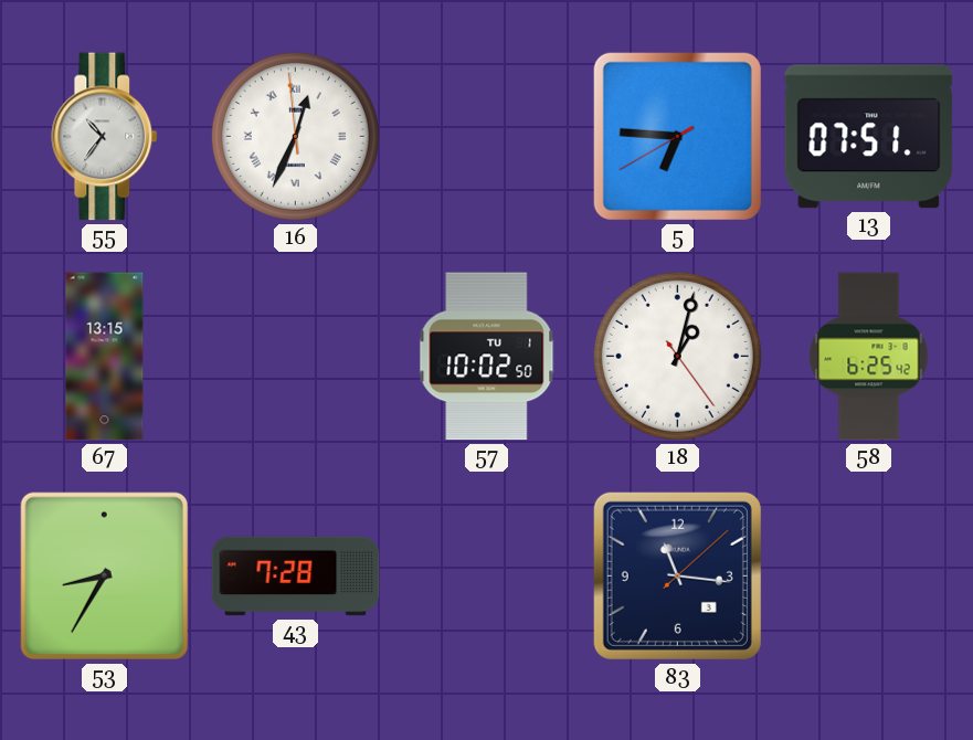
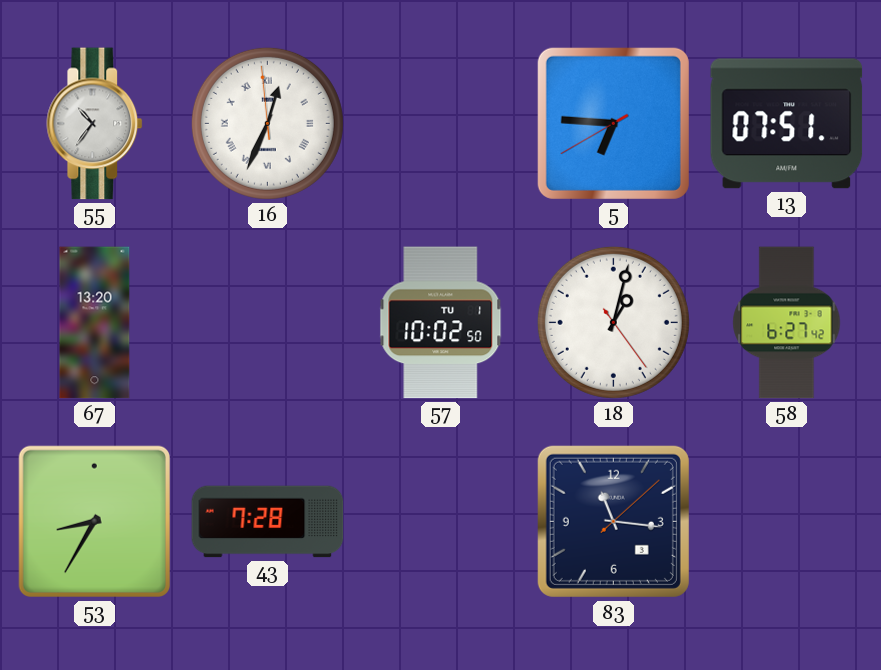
67: 13:15 -> 13:20
58: 6:25 -> 6:27
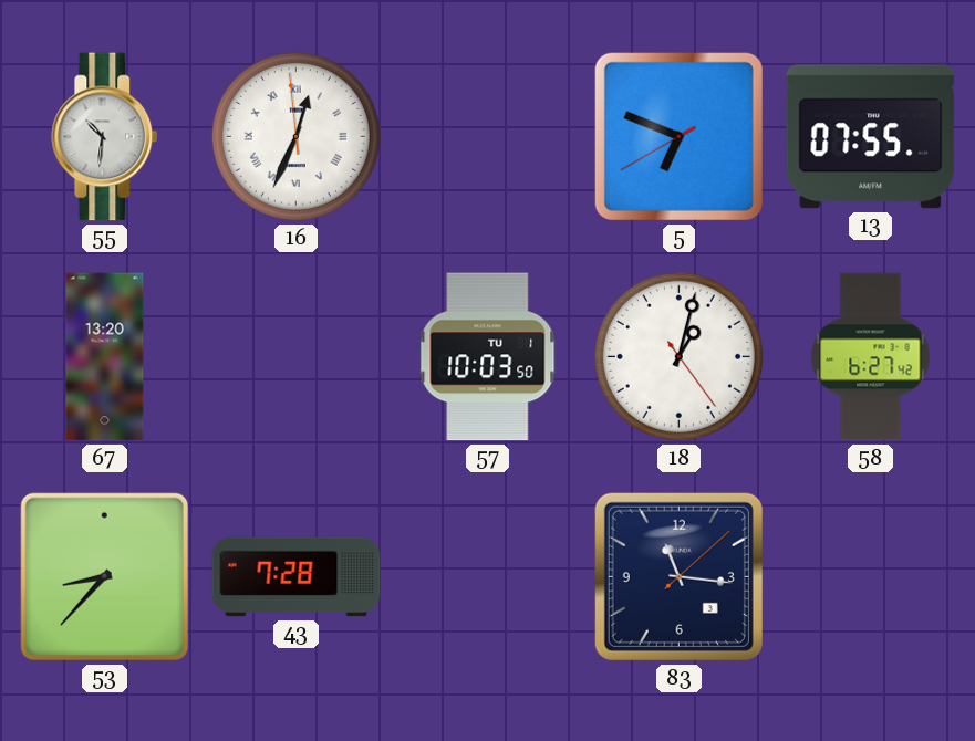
55: 10:36 -> 10:31
5: 6:45 -> 6:48
13: 07:51 -> 07:55
57: 10:02 -> 10:03
53: 8:35 -> 8:37
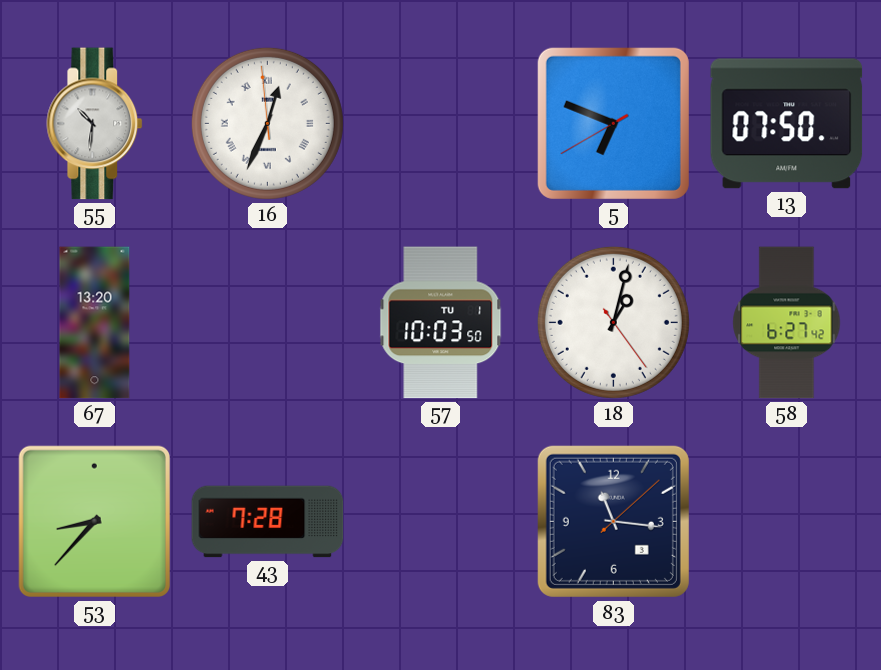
13: 07:55 -> 07:50
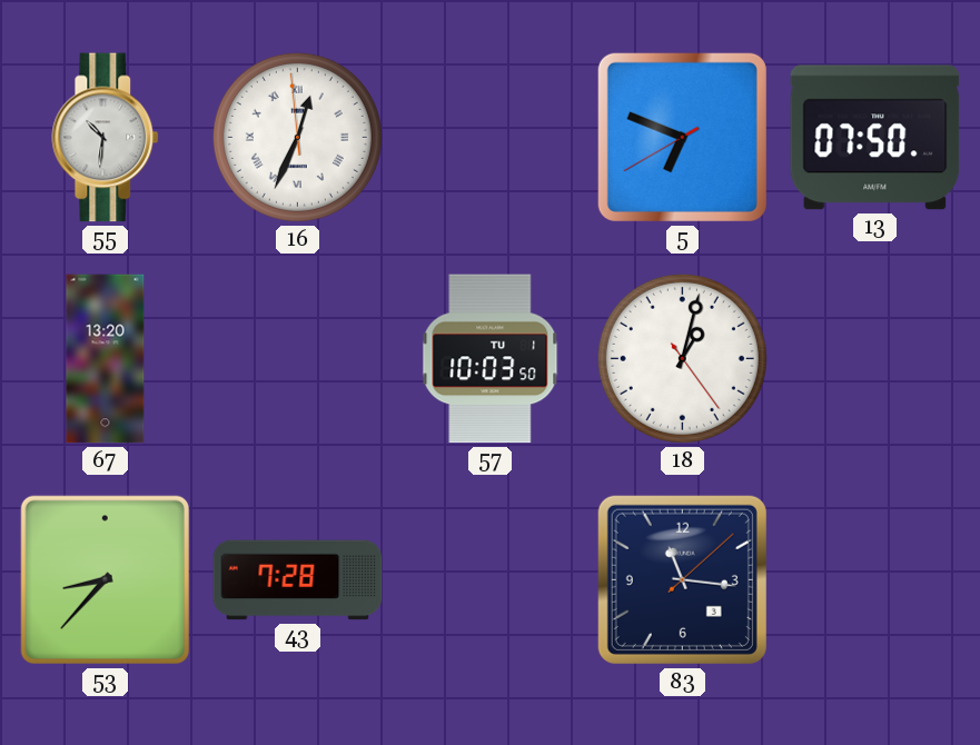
58: 6:27 -> none
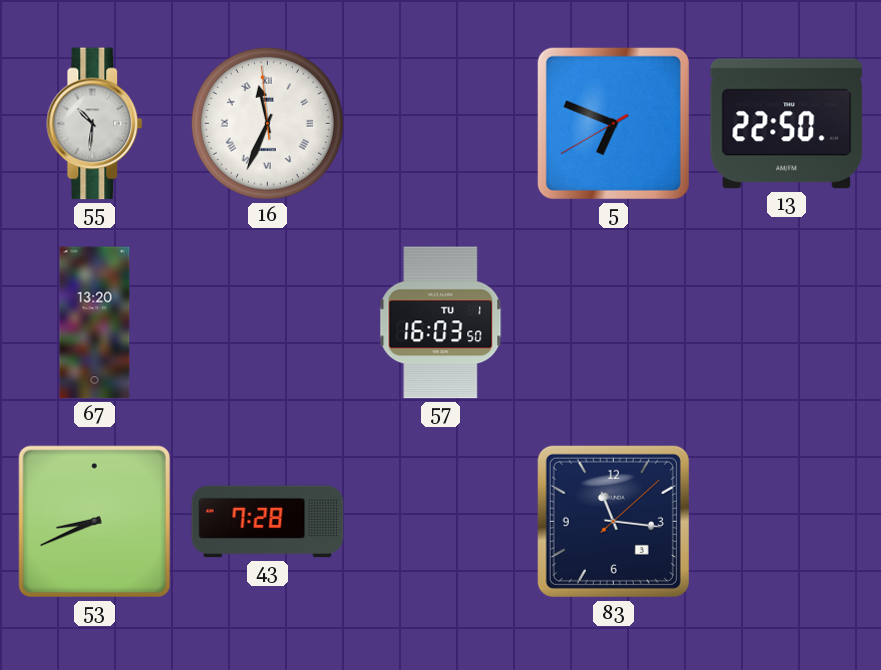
16: 12:33 -> 11:33
13: 07:50 -> 22:50
57: 10:03 -> 16:03
18: 1:02 -> none
53: 8:37 -> 8:41
